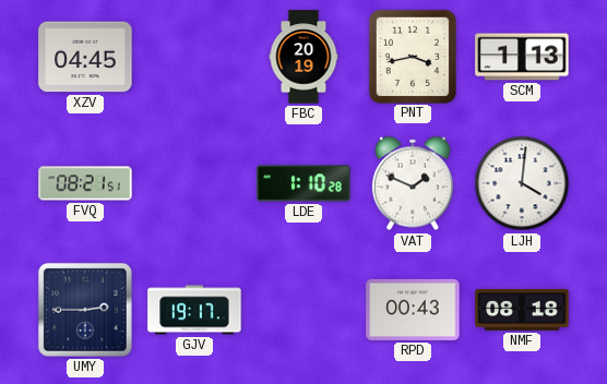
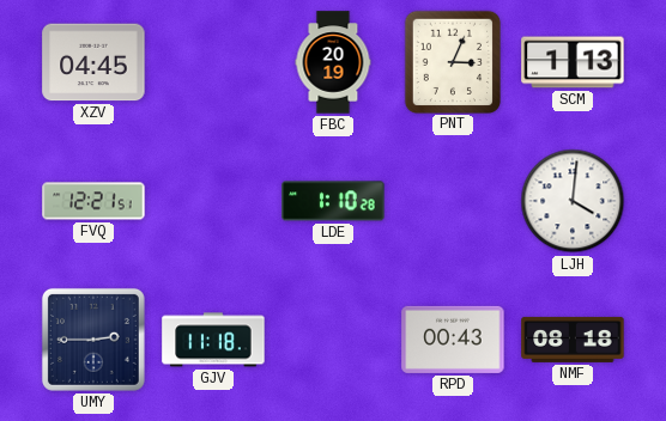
PNT: 3:43 -> 3:04
FVQ: 08:21 -> 12:21
VAT: 1:49 -> none
GJV: 19:17 -> 11:18
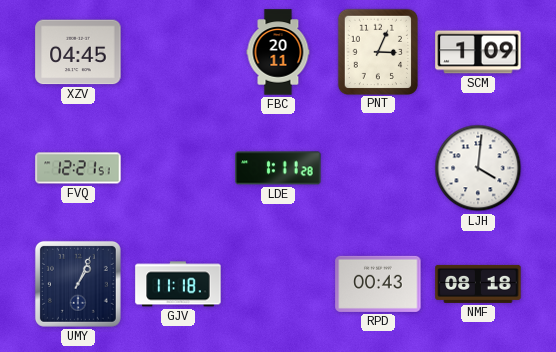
FBC: 20:19 -> 20:11
SCM: 1:13 -> 1:09
LDE: 1:10 -> 1:11
UMY: 2:45 -> 1:04
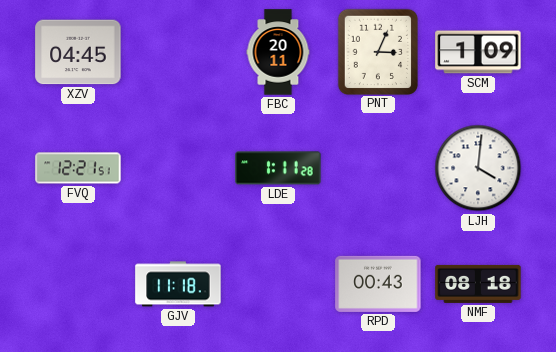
UMY: 1:04 -> none
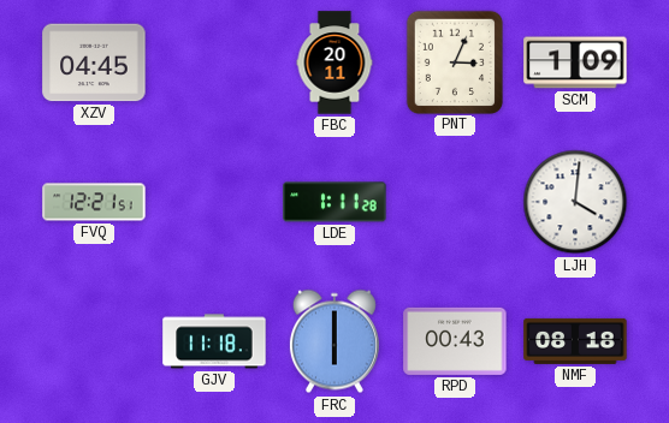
FRC: none -> 6:00
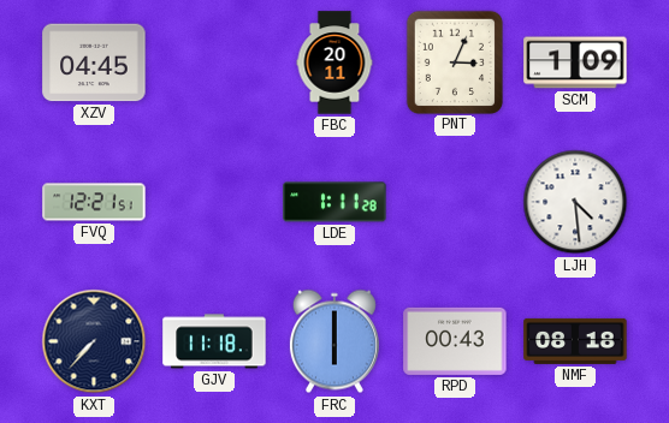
LJH: 4:01 -> 4:29
KXT: none -> 7:37
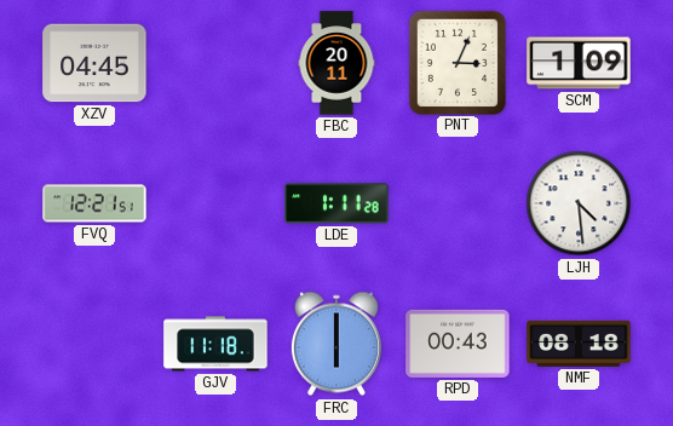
KXT: 7:37 -> none
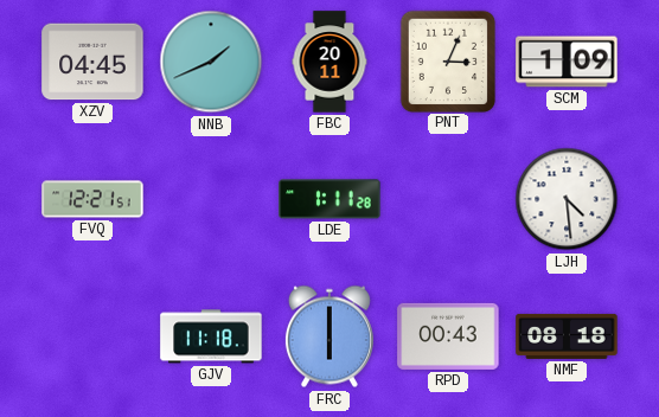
NNB: none -> 1:41
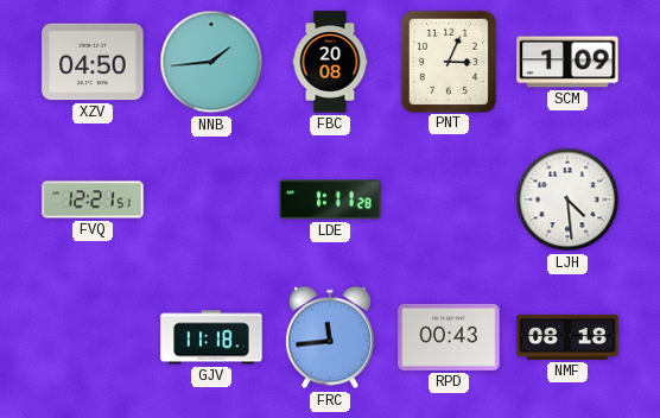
XZV: 04:45 -> 04:50
NNB: 1:41 -> 1:44
FBC: 20:11 -> 20:08
FRC: 6:00 -> 11:44
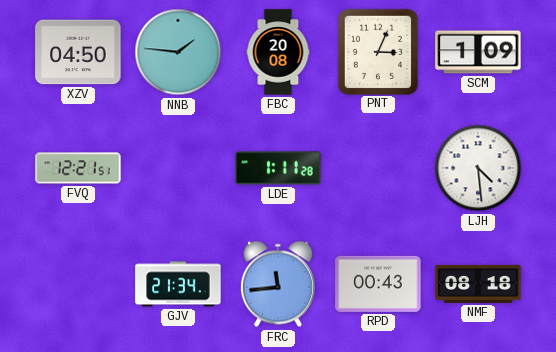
NNB: 1:44 -> 1:46
GJV: 11:18 -> 21:34
